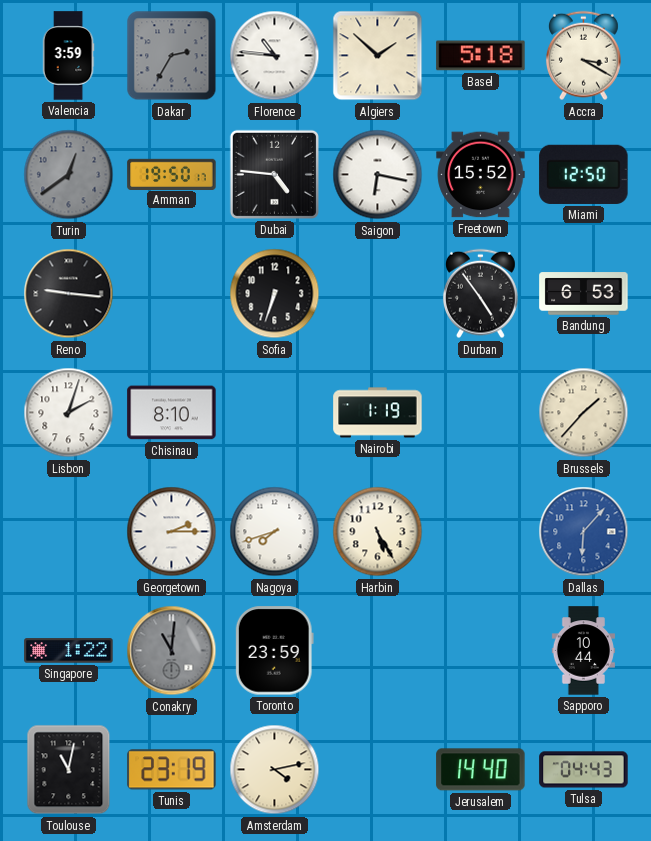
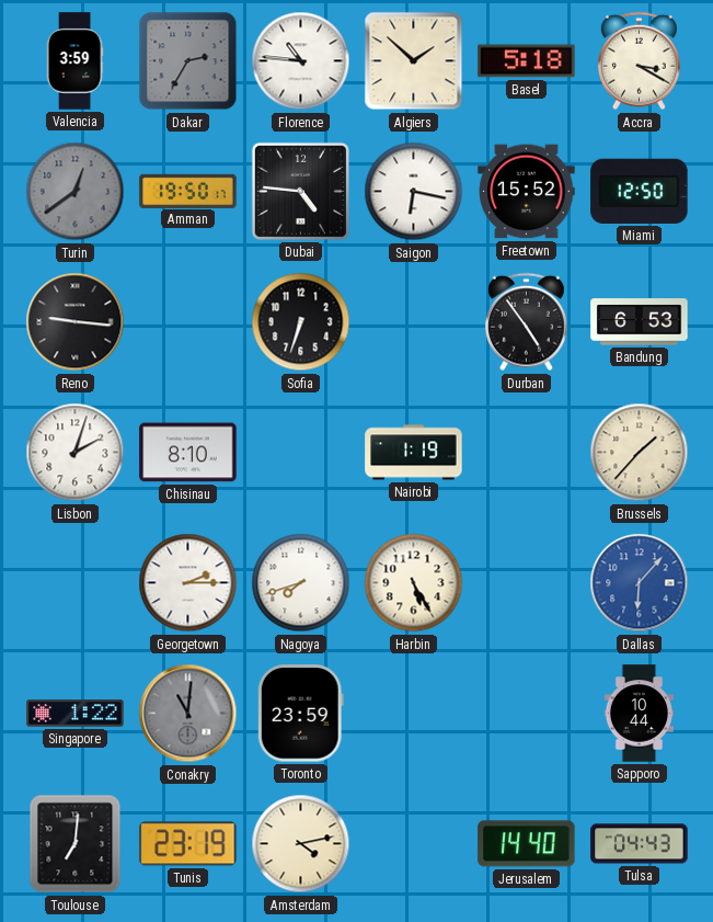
Toulouse: 11:02 -> 7:01
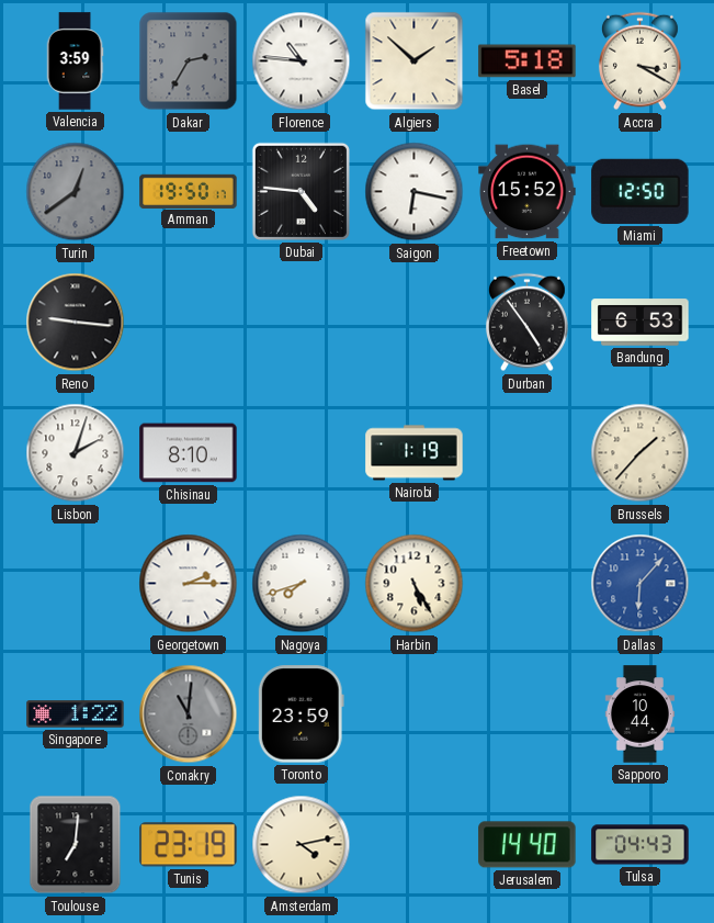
Sofia: 6:33 -> none
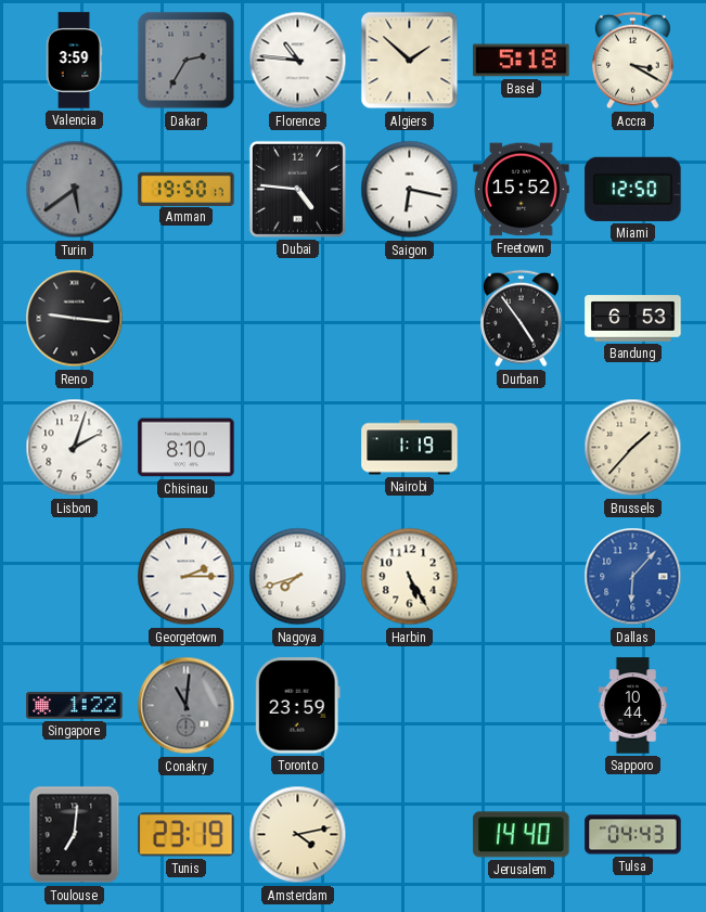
Turin: 12:39 -> 5:39
